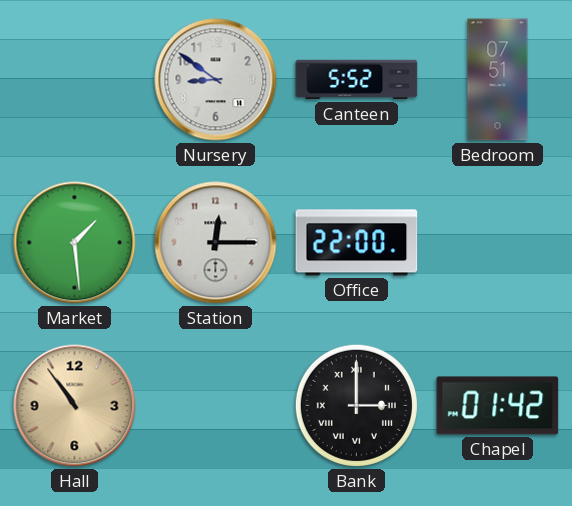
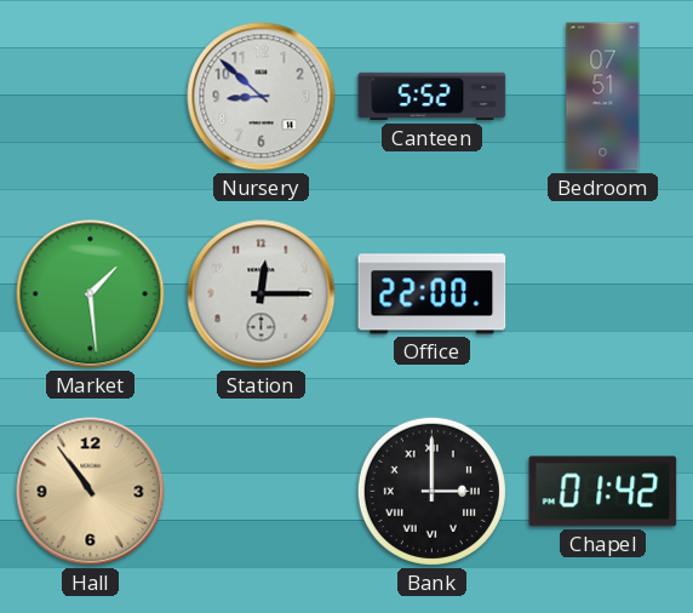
Nursery: 8:51 -> 8:52
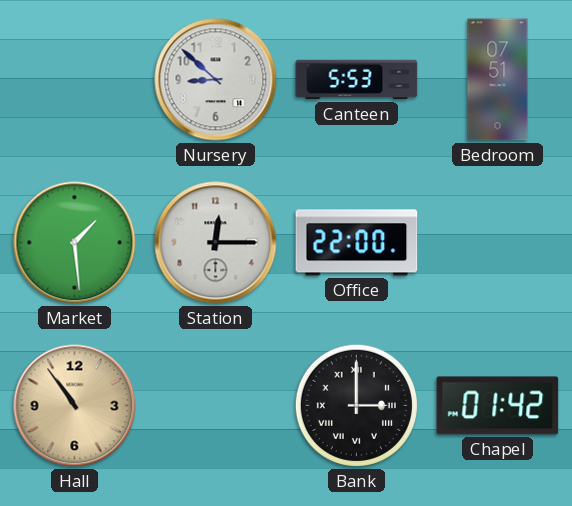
Canteen: 5:52 -> 5:53
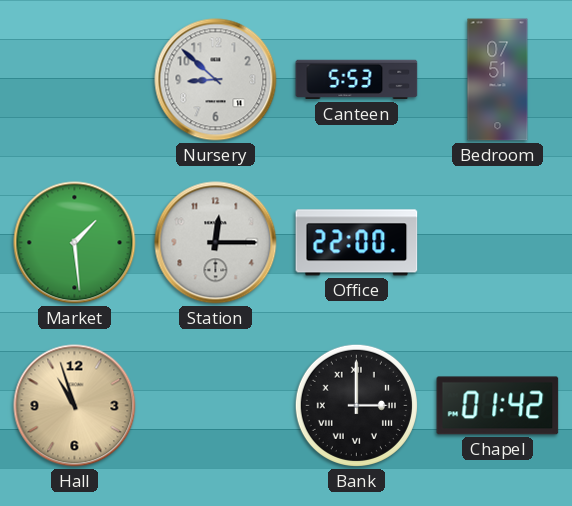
Hall: 10:54 -> 10:57
